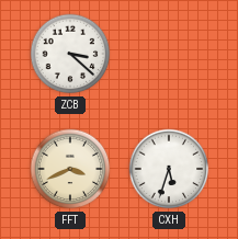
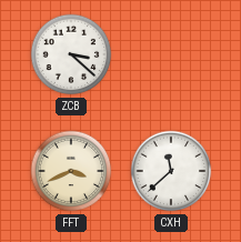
CXH: 5:33 -> 11:38
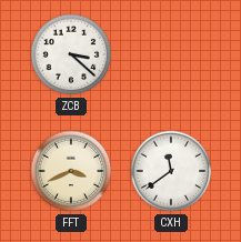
CXH: 11:38 -> 11:39
